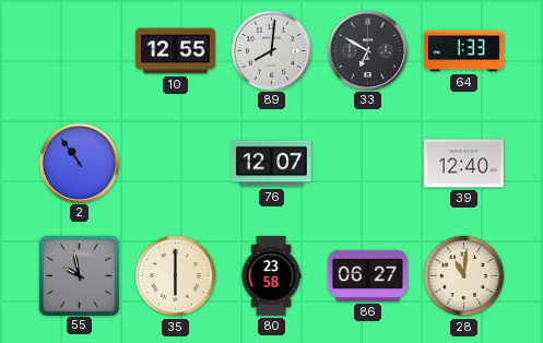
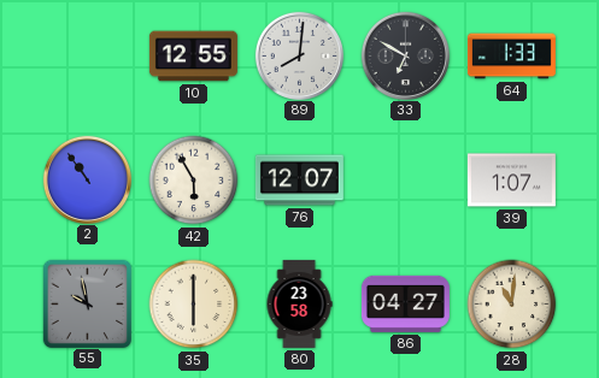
42: none -> 5:55
39: 12:40 -> 1:07
86: 06:27 -> 04:27
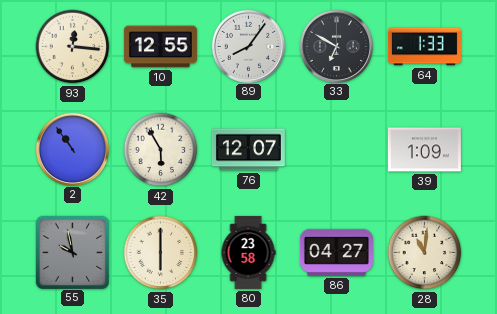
93: none -> 12:16
89: 8:01 -> 8:06
39: 1:07 -> 1:09
